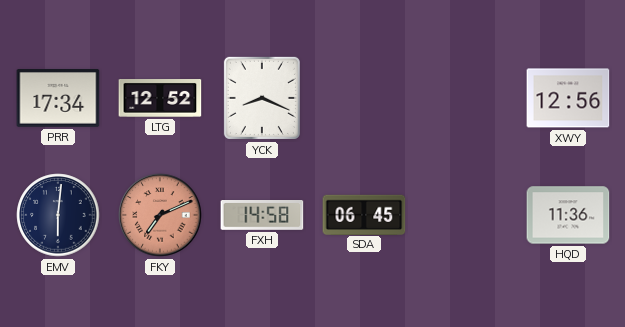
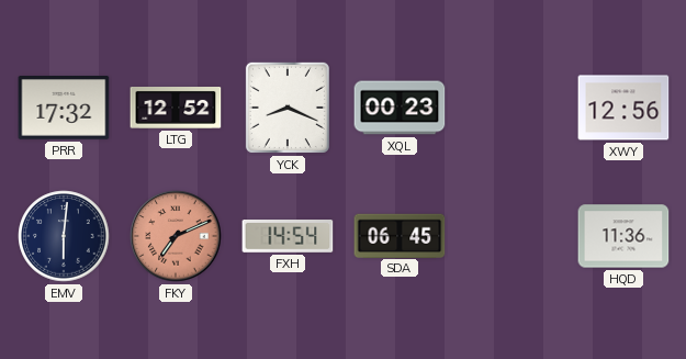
PRR: 17:34 -> 17:32
XQL: none -> 00:23
FXH: 14:58 -> 14:54
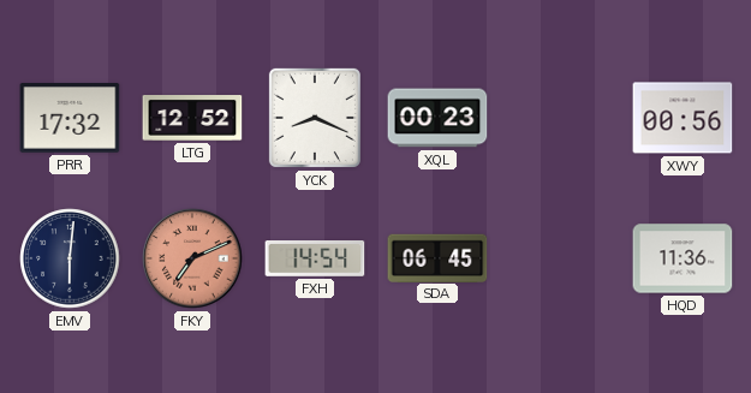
XWY: 12:56 -> 00:56
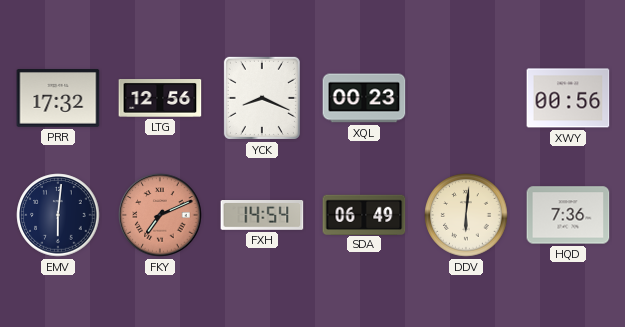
LTG: 12:52 -> 12:56
SDA: 06:45 -> 06:49
DDV: none -> 6:01
HQD: 11:36 -> 7:36
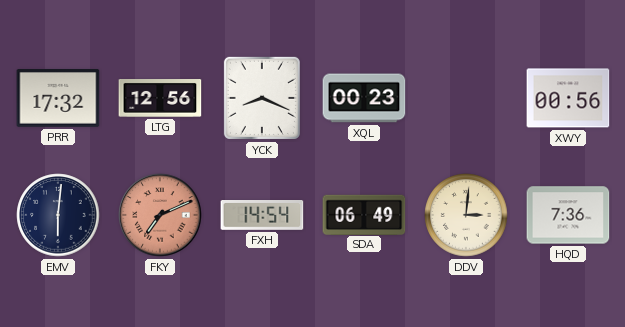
DDV: 6:01 -> 3:01
